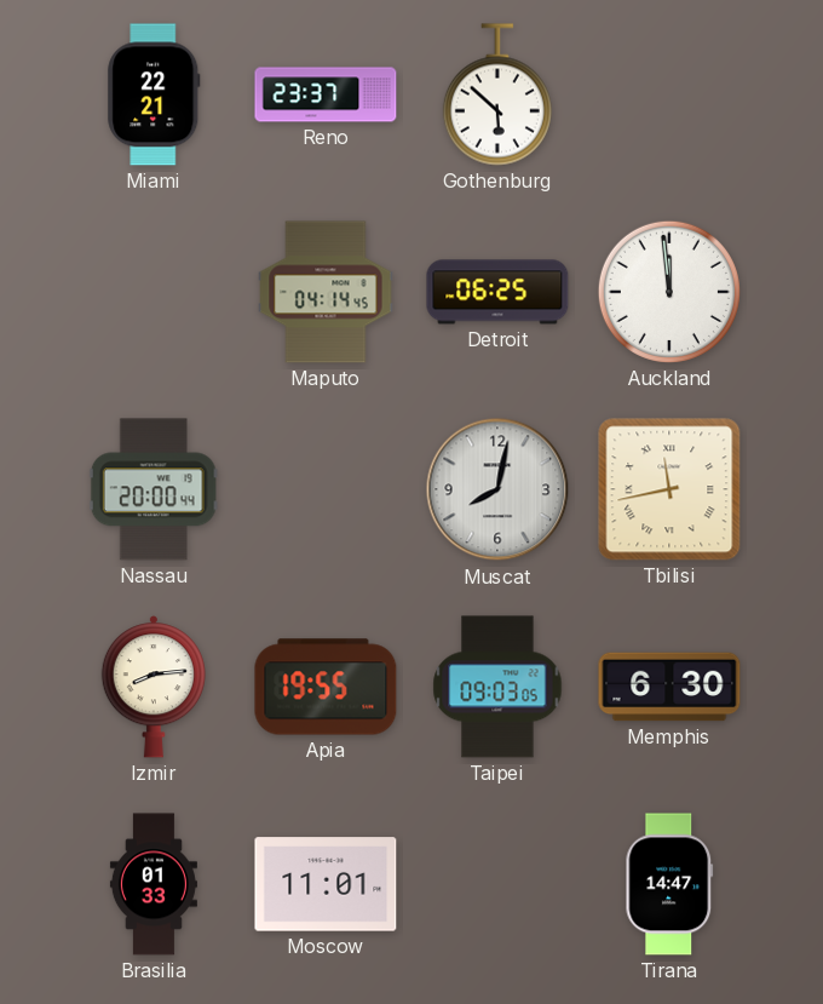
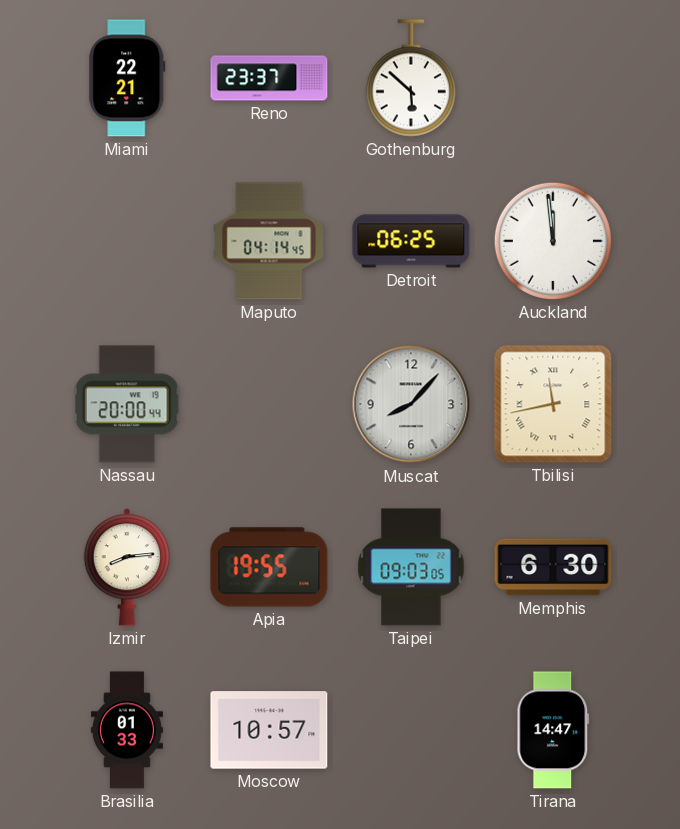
Muscat: 8:02 -> 8:07
Moscow: 11:01 -> 10:57
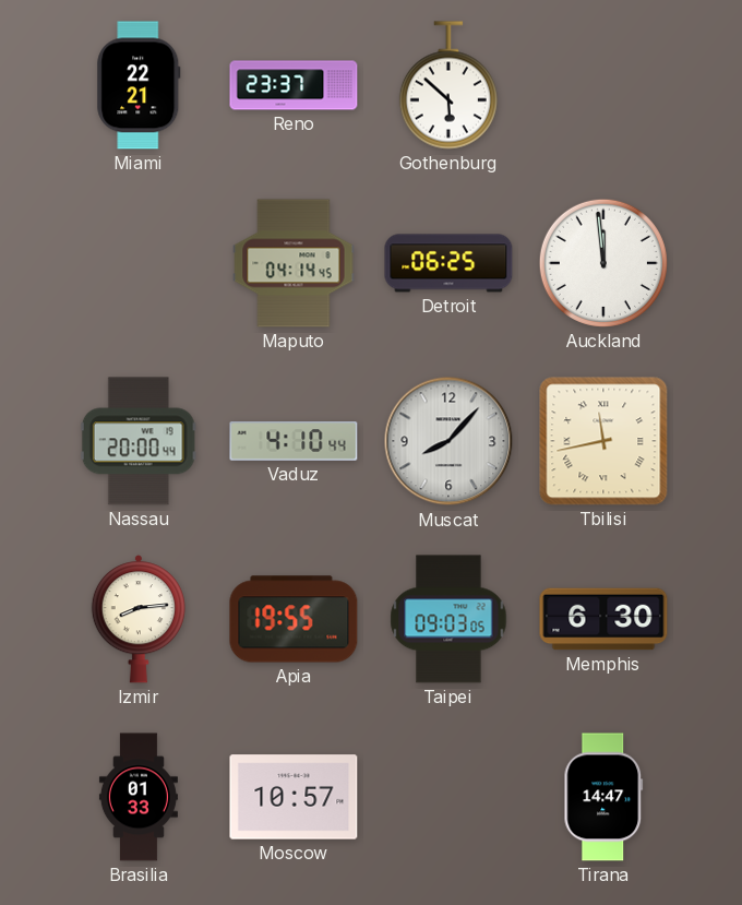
Vaduz: none -> 4:10
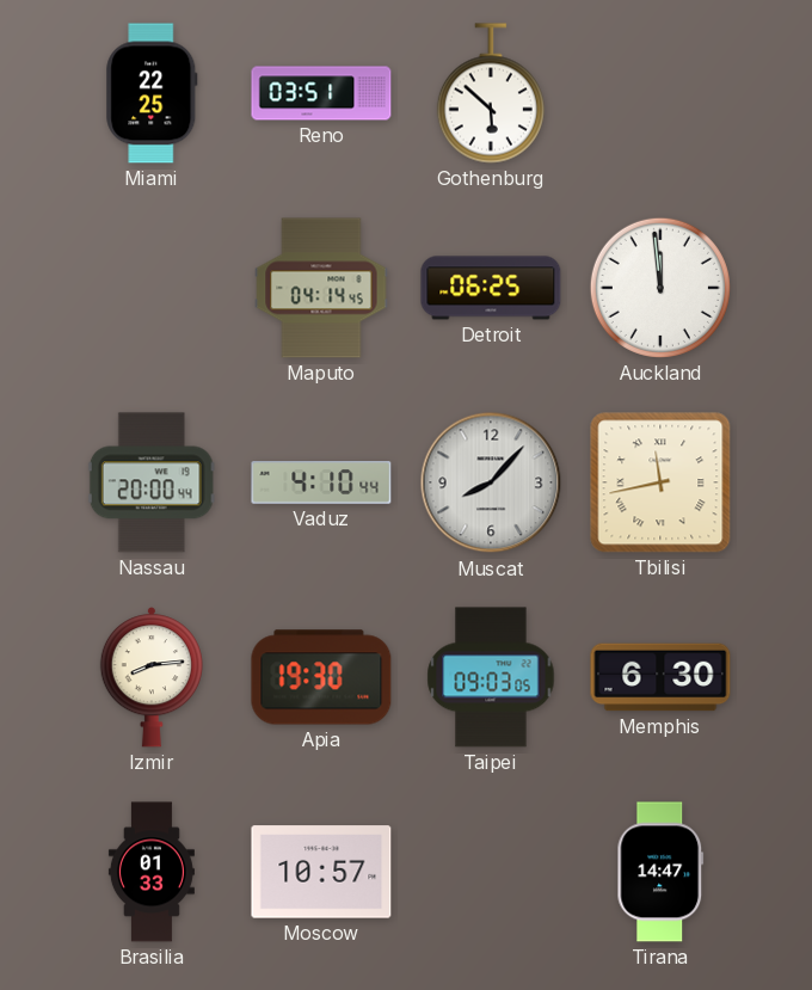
Miami: 22:21 -> 22:25
Reno: 23:37 -> 03:51
Apia: 19:55 -> 19:30
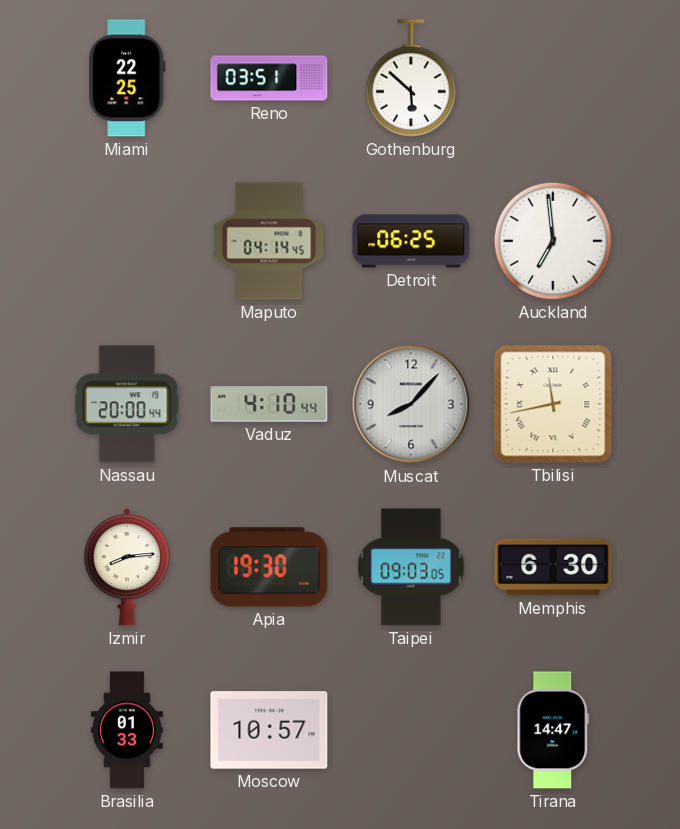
Auckland: 11:59 -> 6:59
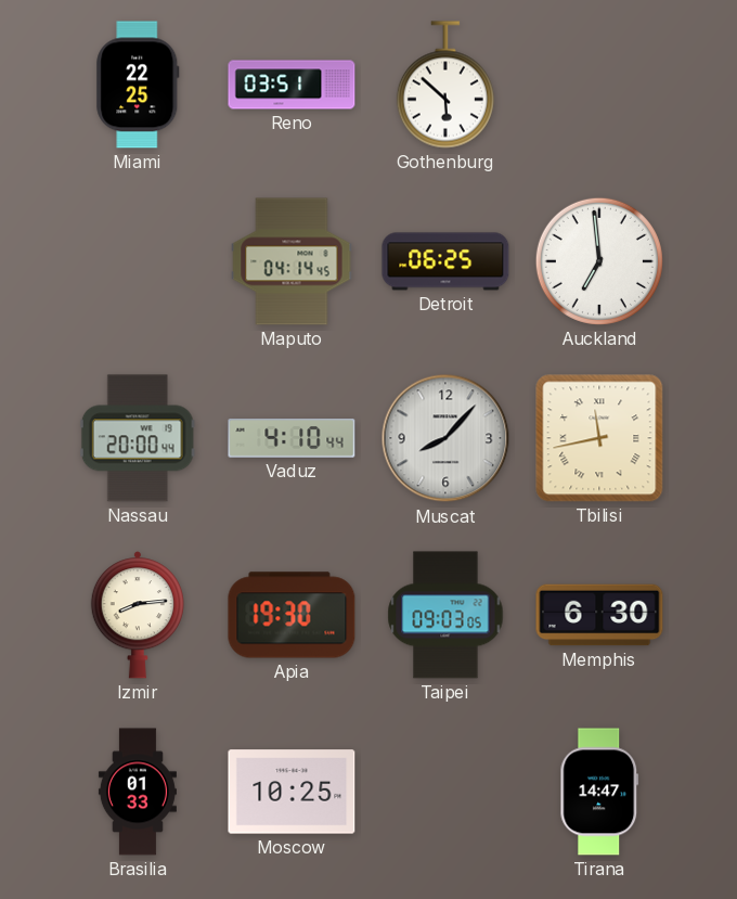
Moscow: 10:57 -> 10:25
